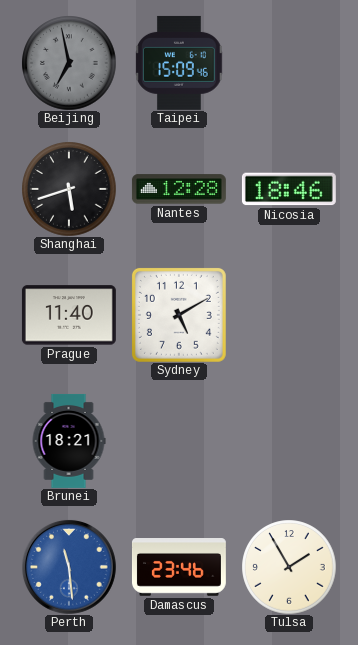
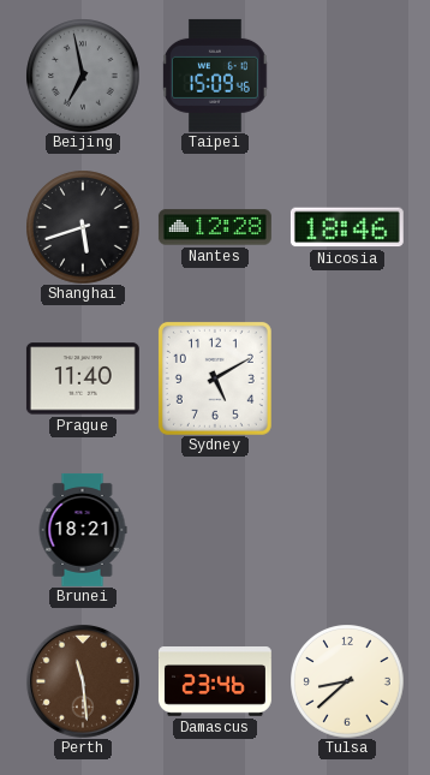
Perth dial: blue -> brown
Tulsa: 1:55 -> 8:38
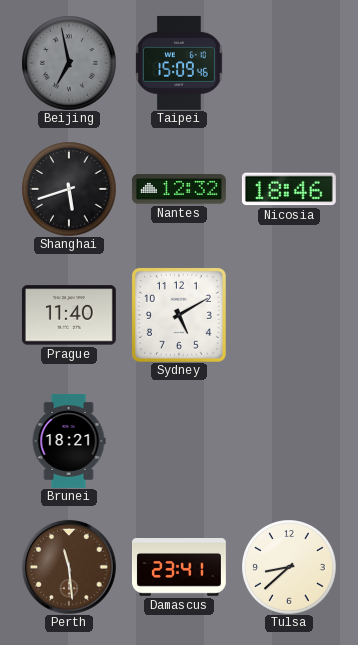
Nantes: 12:28 -> 12:32
Damascus: 23:46 -> 23:41
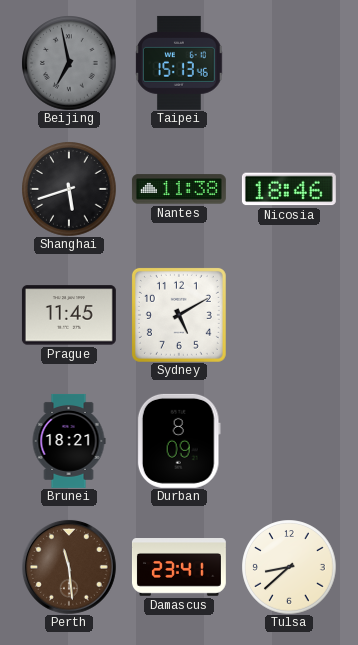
Taipei: 15:09 -> 15:13
Nantes: 12:32 -> 11:38
Prague: 11:40 -> 11:45
Durban: none -> 8:09
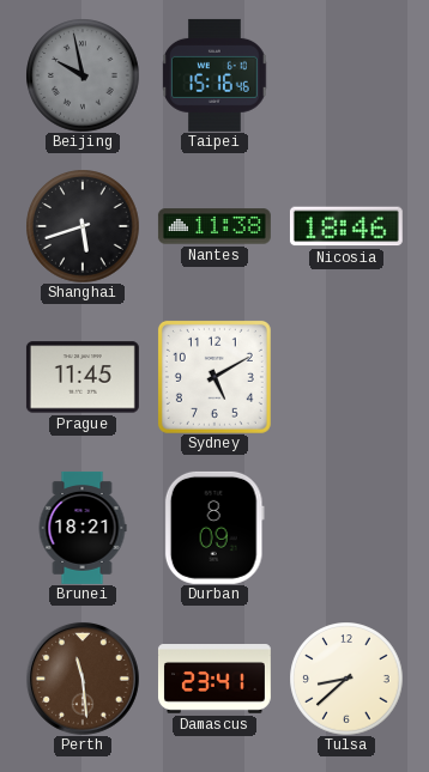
Beijing: 6:58 -> 9:58
Taipei: 15:13 -> 15:16
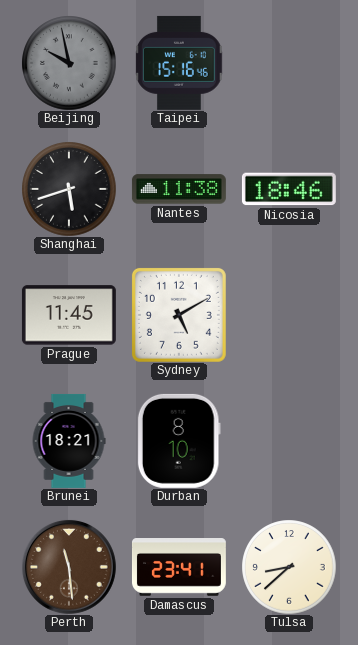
Durban: 8:09 -> 8:10
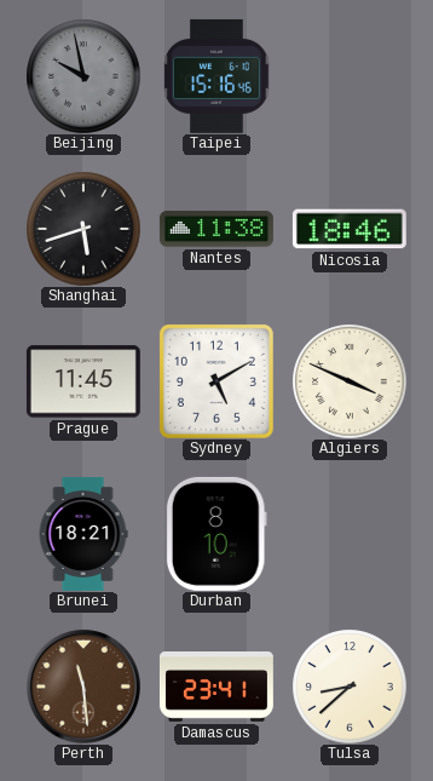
Algiers: none -> 3:49
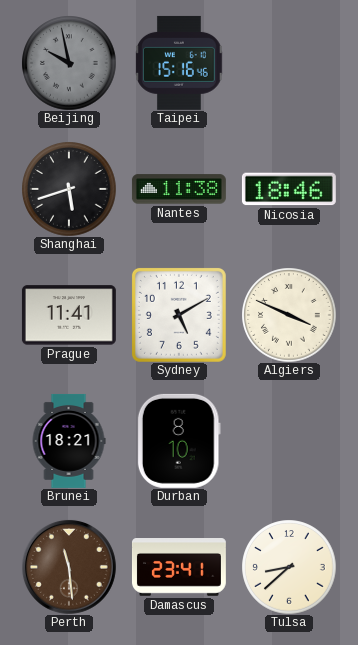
Prague: 11:45 -> 11:41
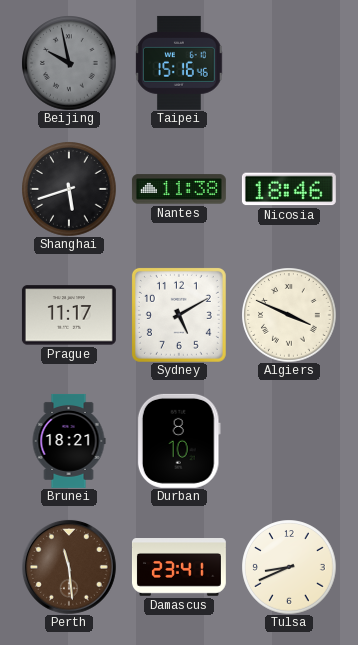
Prague: 11:41 -> 11:17
Tulsa: 8:38 -> 8:41
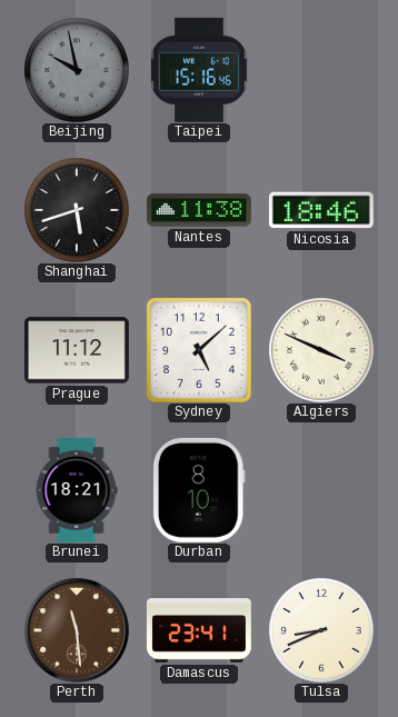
Prague: 11:17 -> 11:12
Sydney: 5:10 -> 5:08
